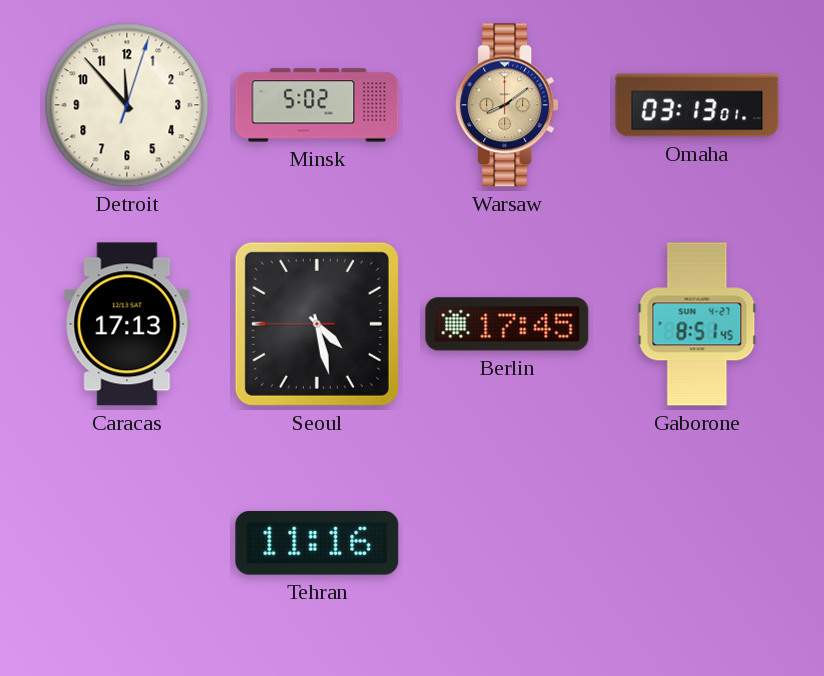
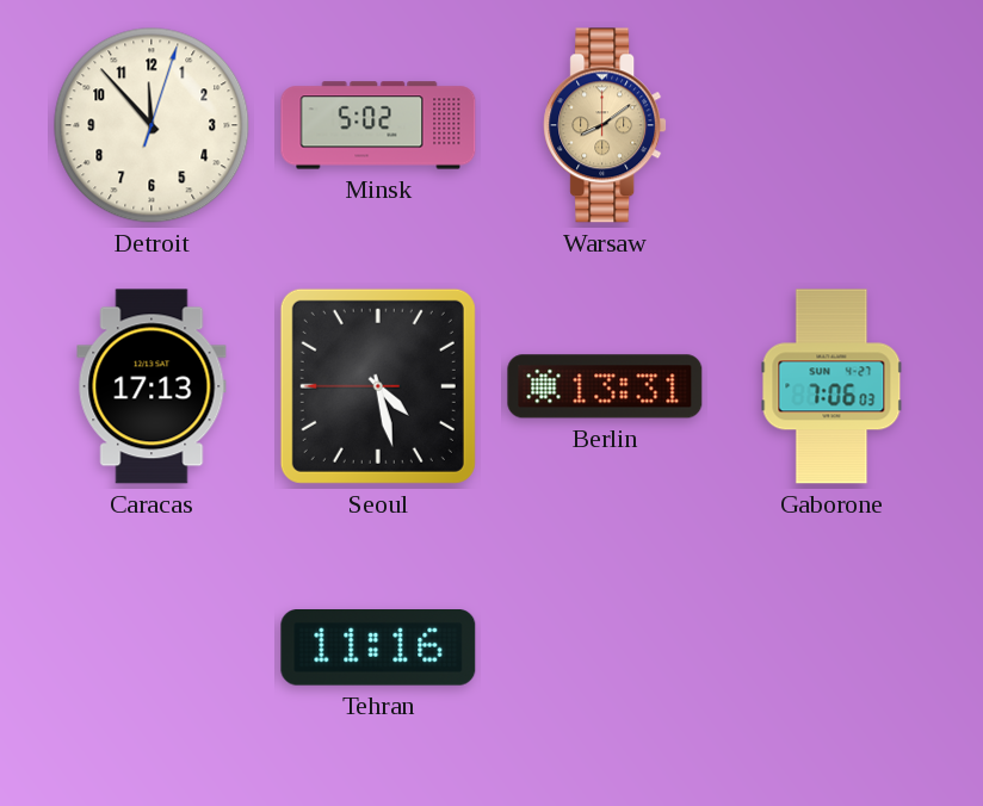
Omaha: 03:13 -> none
Berlin: 17:45 -> 13:31
Gaborone: 8:51 -> 7:06
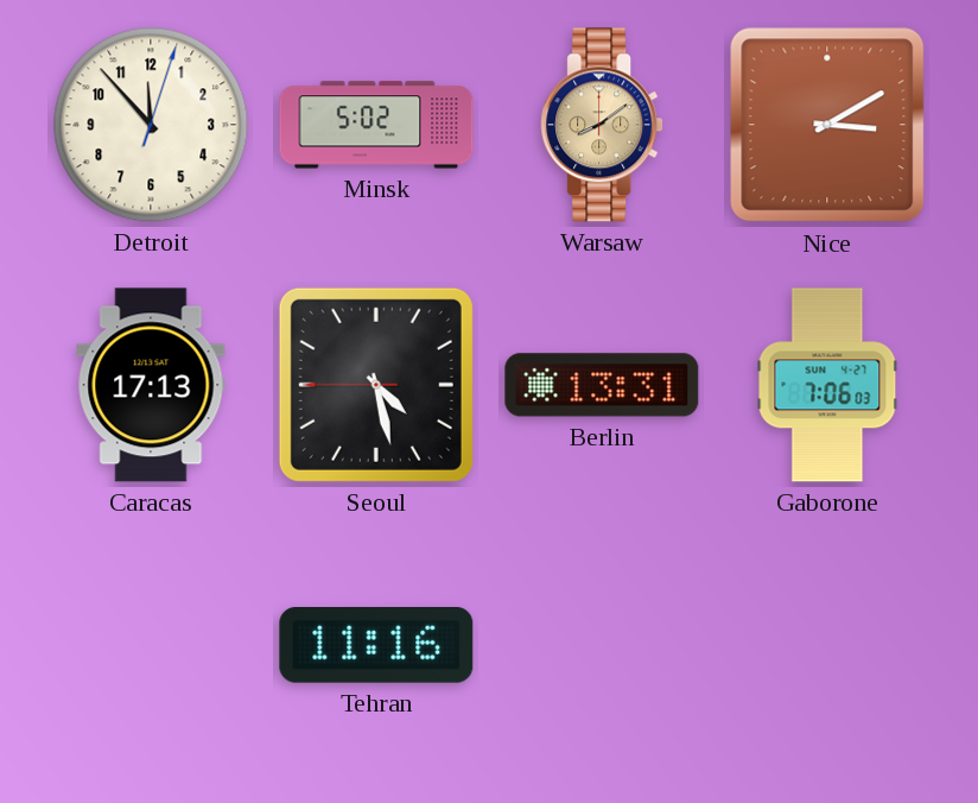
Nice: none -> 3:10
